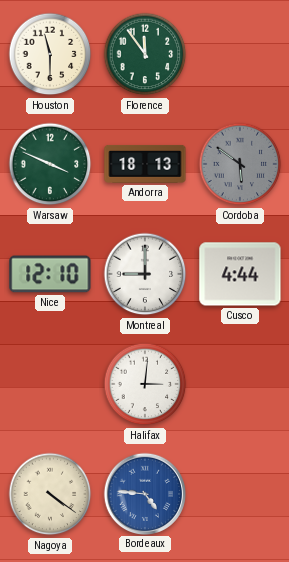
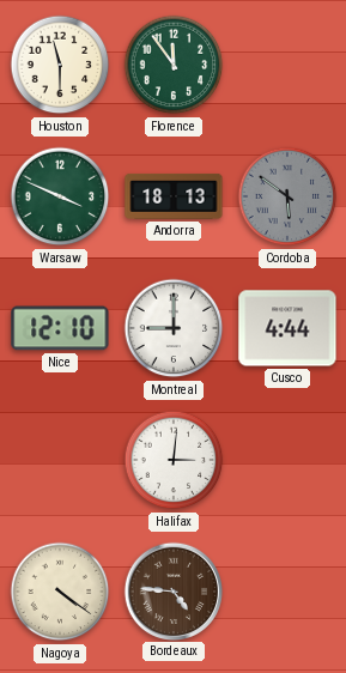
Bordeaux dial: blue -> brown
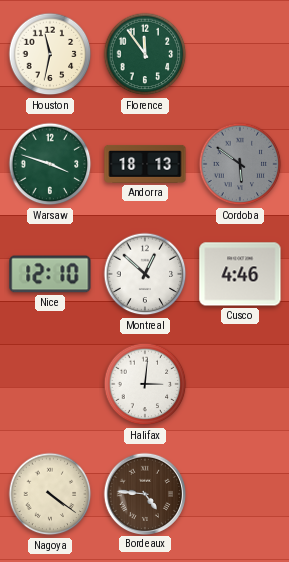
Houston: 11:30 -> 11:32
Warsaw: 3:49 -> 3:48
Montreal: 9:00 -> 12:52
Cusco: 4:44 -> 4:46
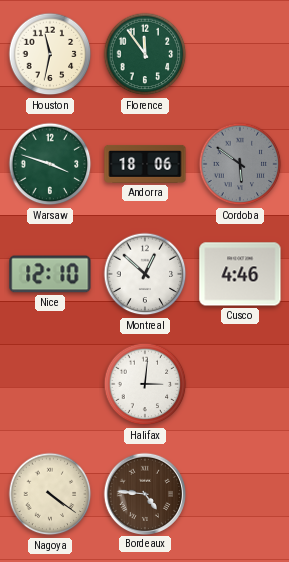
Andorra: 18:13 -> 18:06
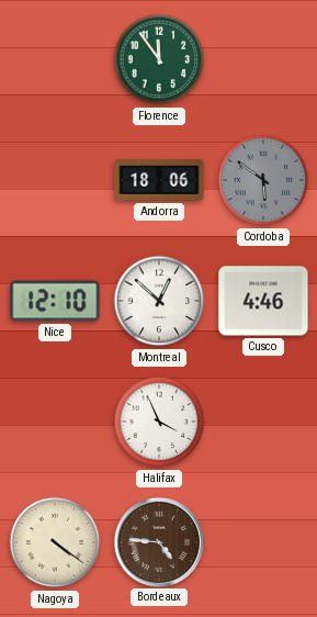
Houston: 11:32 -> none
Warsaw: 3:48 -> none
Halifax: 3:01 -> 3:56
